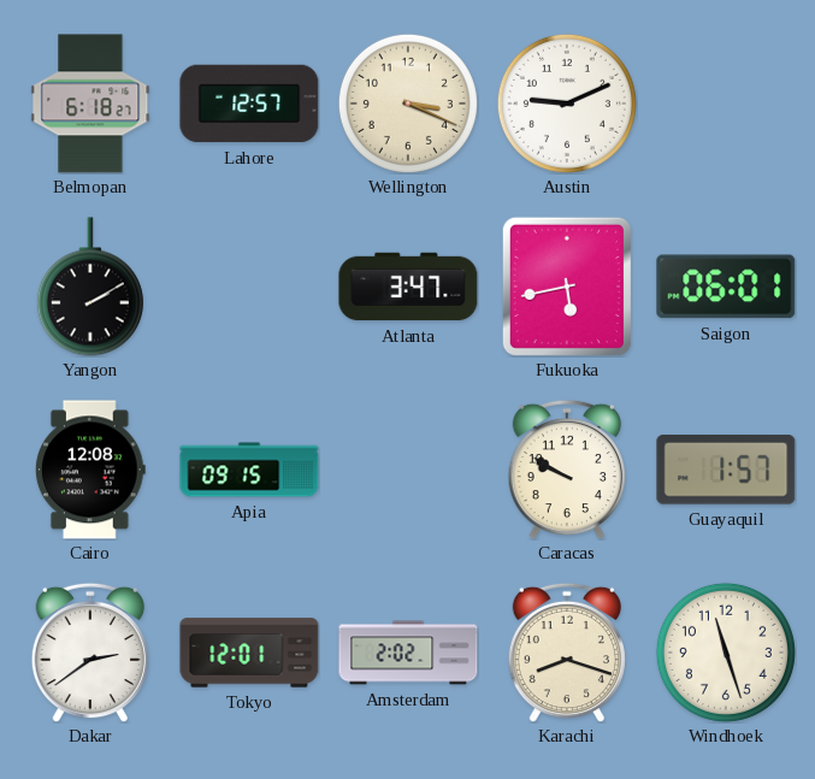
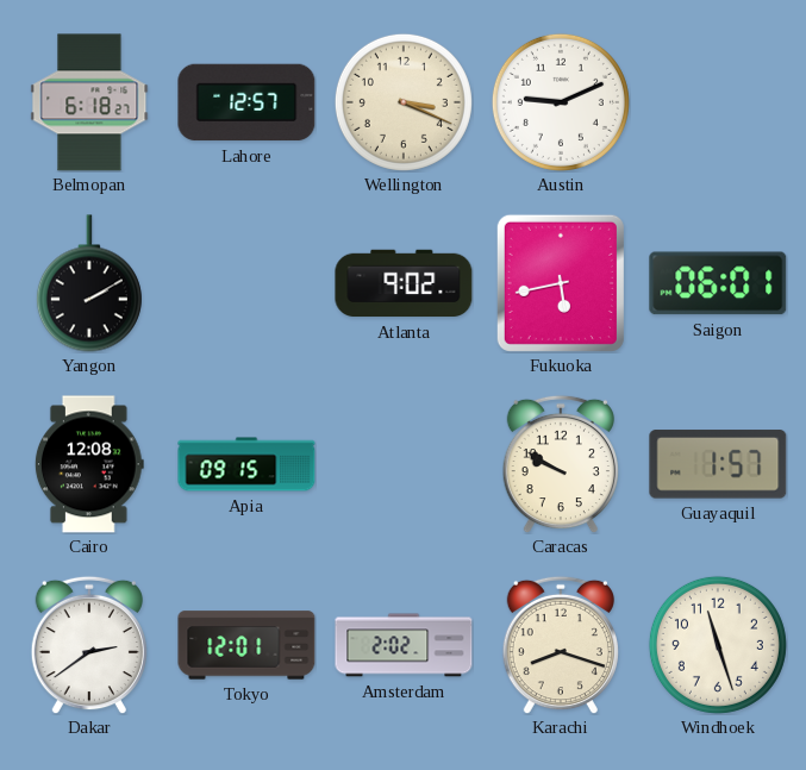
Atlanta: 3:47 -> 9:02
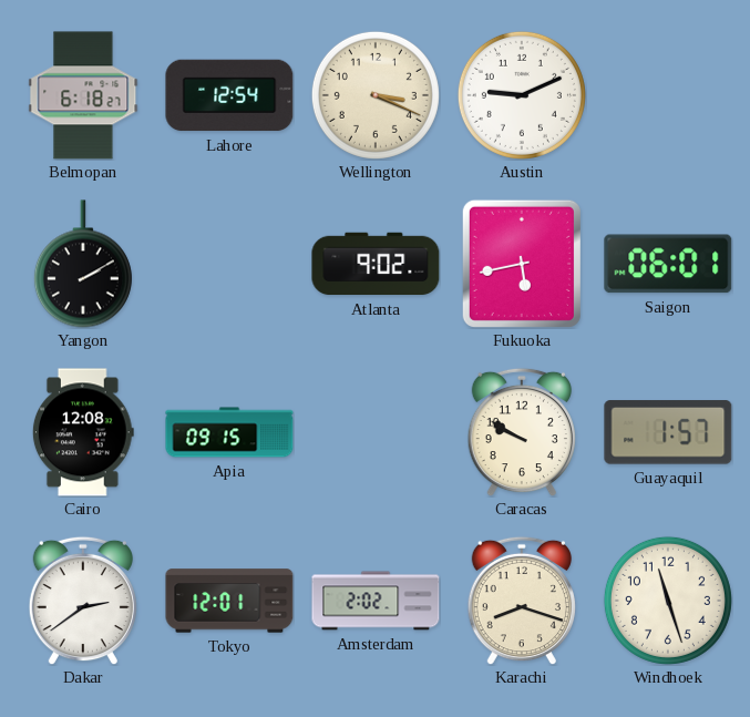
Lahore: 12:57 -> 12:54
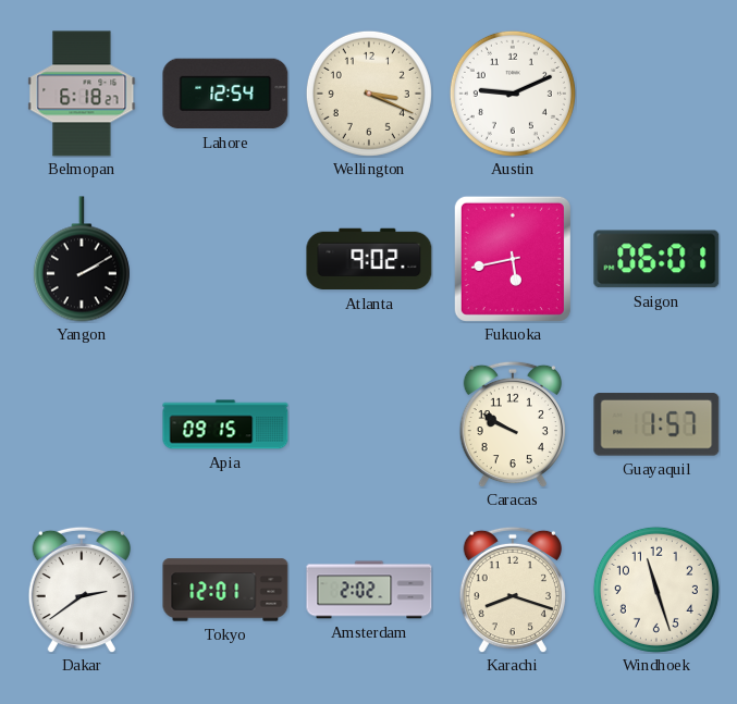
Cairo: 12:08 -> none
